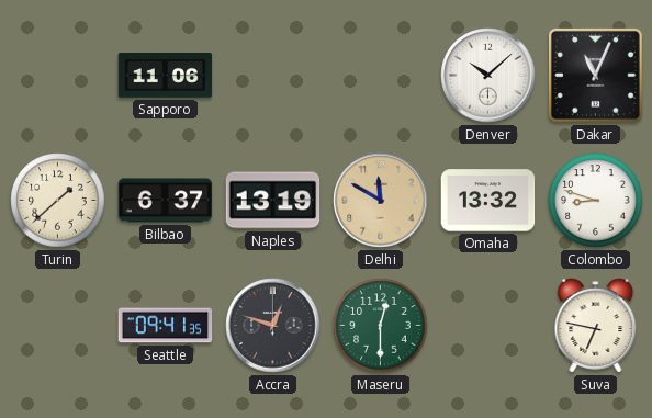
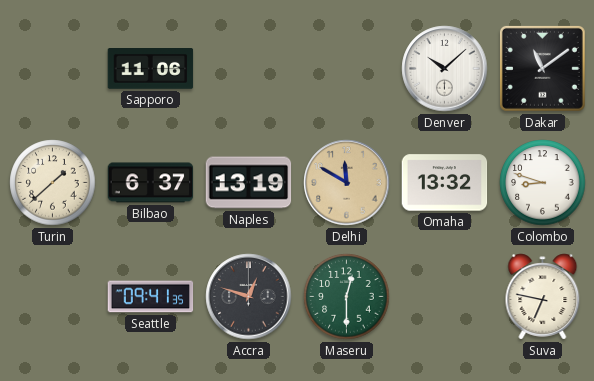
Dakar: 11:04 -> 11:09
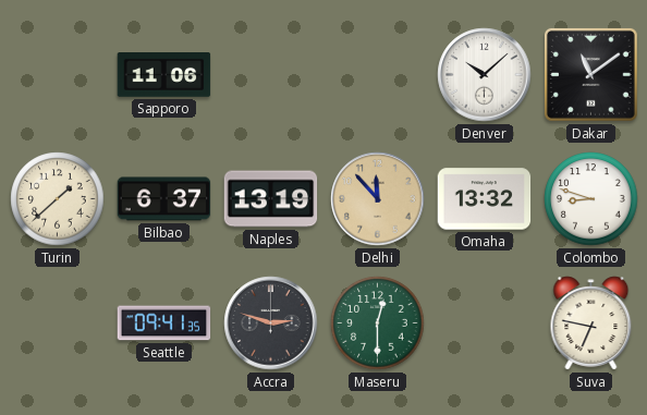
Delhi: 11:50 -> 11:53
Accra: 12:48 -> 2:48
